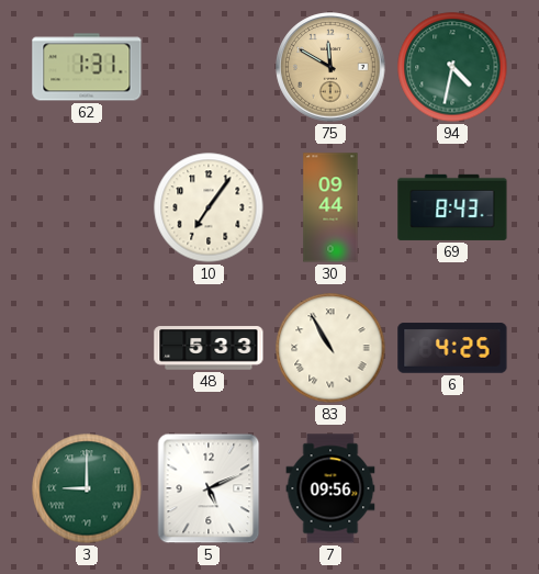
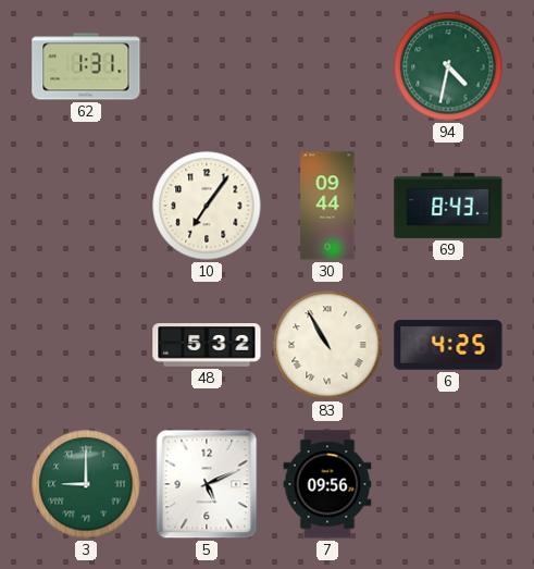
75: 11:50 -> none
48: 5:33 -> 5:32
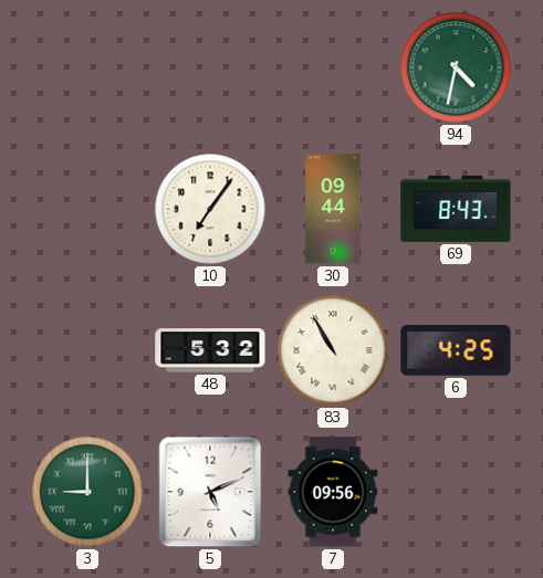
62: 1:31 -> none
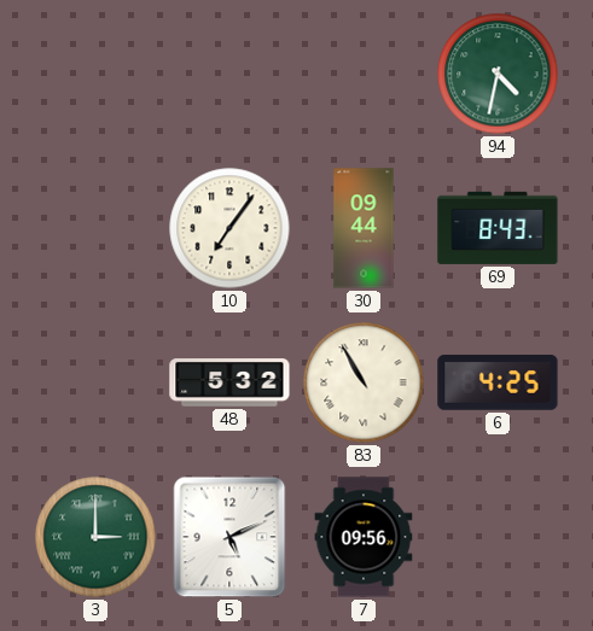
3: 9:00 -> 3:00
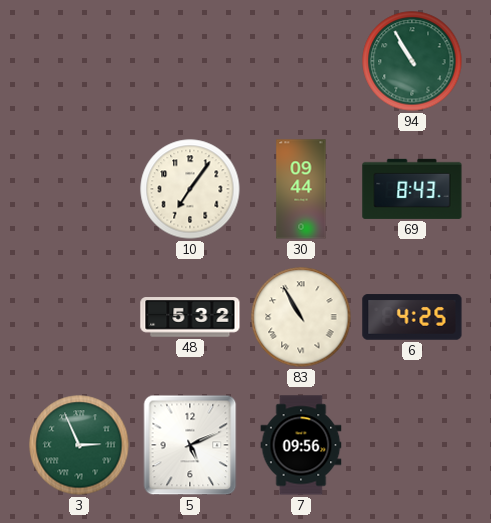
94: 4:32 -> 10:55
3: 3:00 -> 2:56
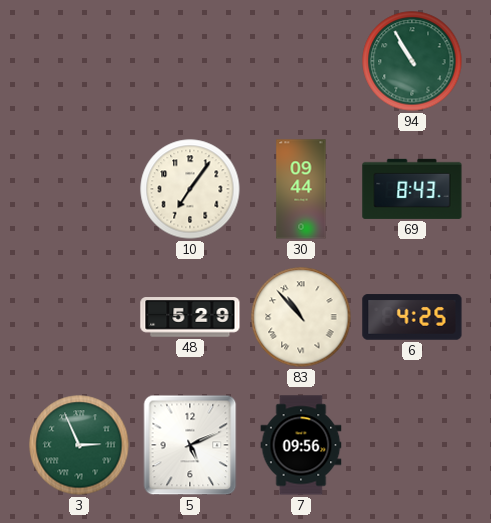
48: 5:32 -> 5:29
83: 10:55 -> 10:53
